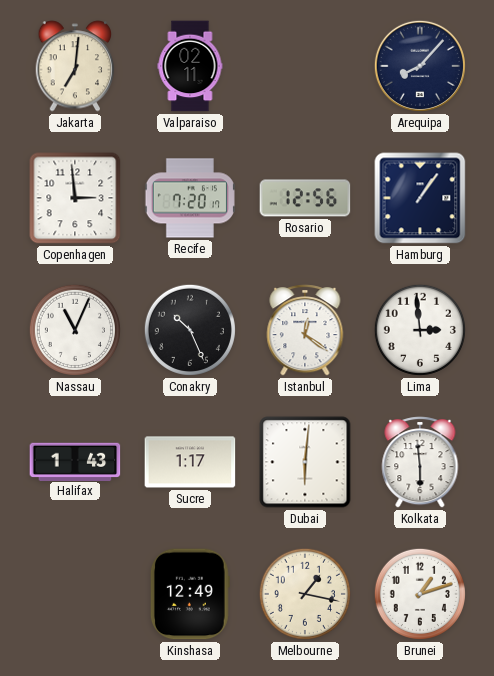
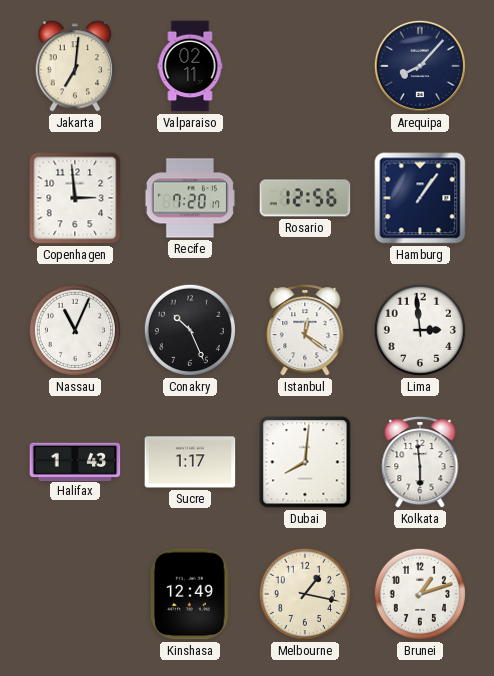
Dubai: 6:01 -> 8:01
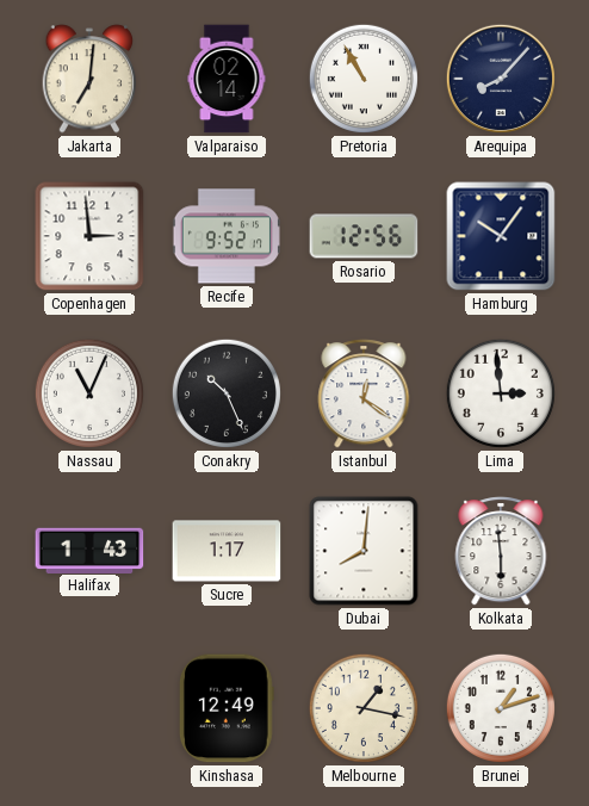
Valparaiso: 02:11 -> 02:14
Pretoria: none -> 10:55
Recife: 7:20 -> 9:52
Hamburg: 1:06 -> 10:06
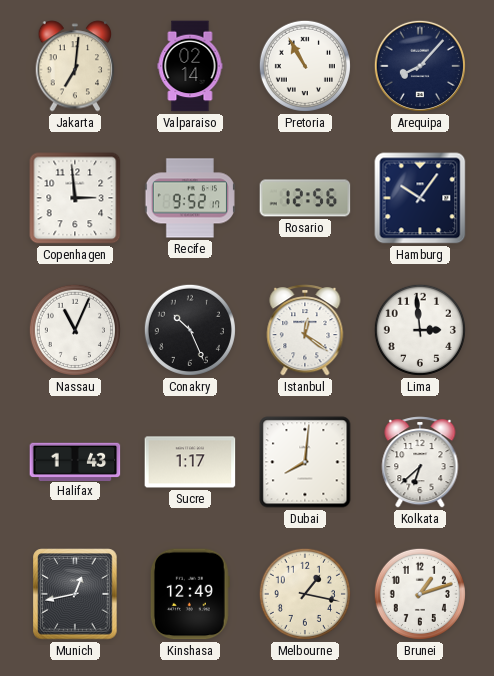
Kolkata: 5:59 -> 6:38
Munich: none -> 12:43
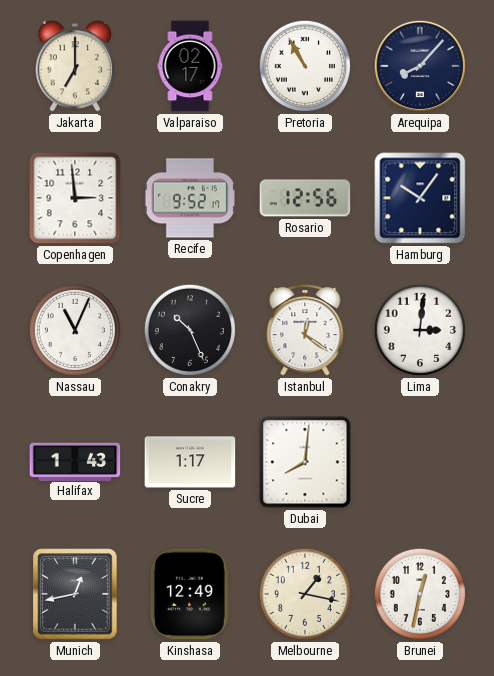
Jakarta: 7:01 -> 7:00
Valparaiso: 02:14 -> 02:17
Lima: 2:59 -> 3:01
Kolkata: 6:38 -> none
Brunei: 1:12 -> 12:32
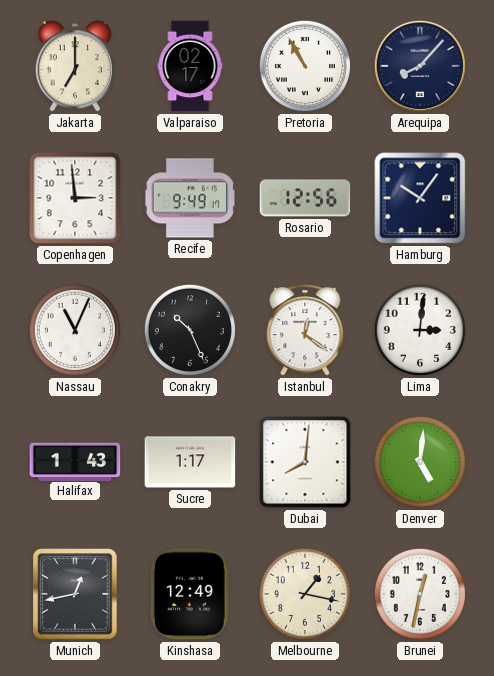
Recife: 9:52 -> 9:49
Denver: none -> 5:01
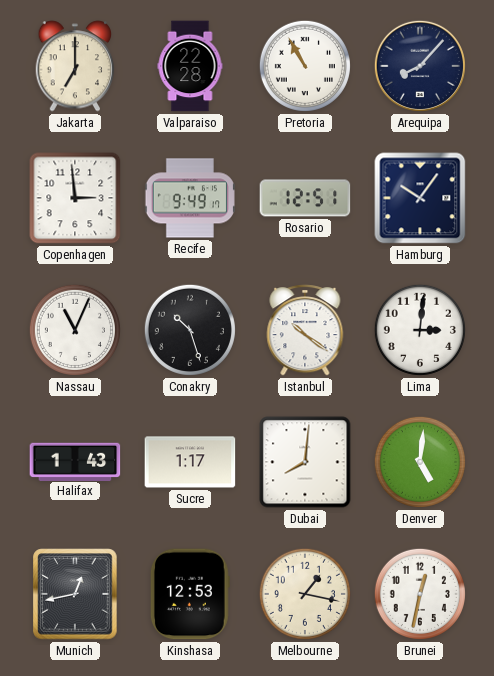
Valparaiso: 02:17 -> 22:28
Rosario: 12:56 -> 12:51
Conakry: 10:26 -> 10:27
Istanbul: 12:21 -> 10:21
Kinshasa: 12:49 -> 12:53
